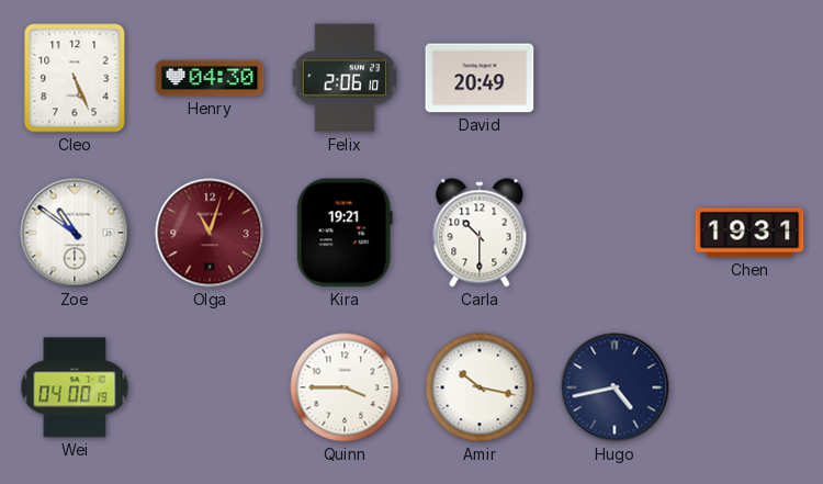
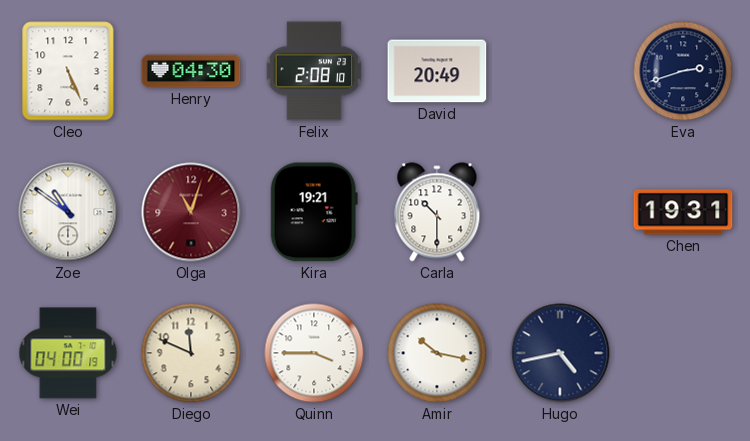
Felix: 2:06 -> 2:08
Eva: none -> 2:42
Diego: none -> 11:49
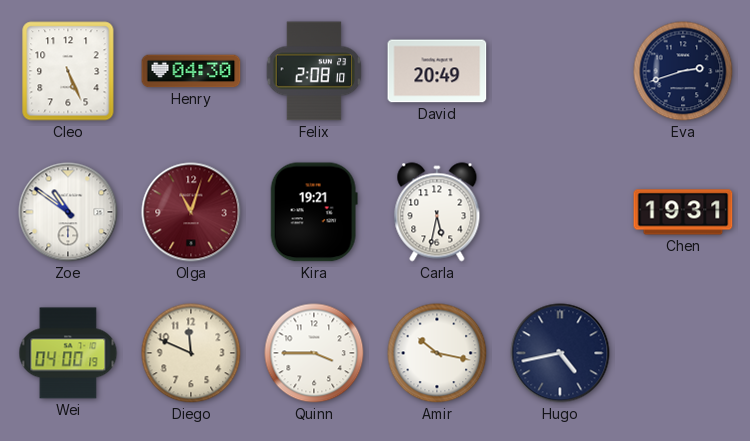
Carla: 10:30 -> 5:32
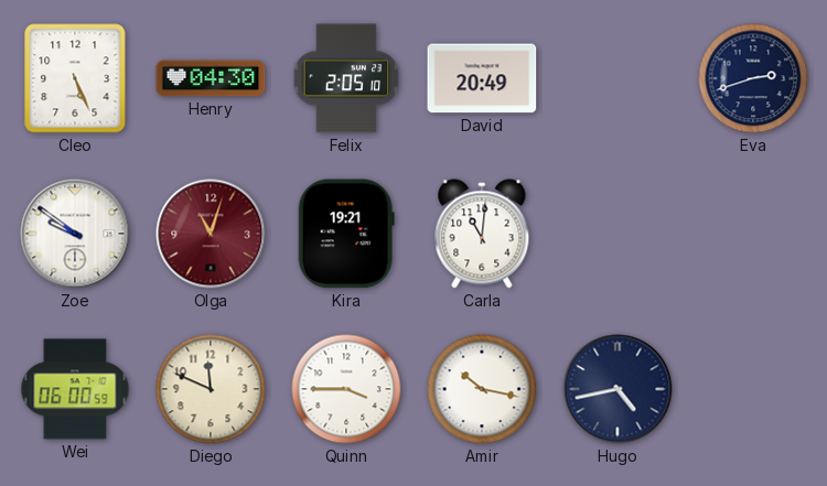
Felix: 2:08 -> 2:05
Zoe: 10:51 -> 9:51
Carla: 5:32 -> 11:01
Chen: 19:31 -> none
Wei: 04:00 -> 06:00
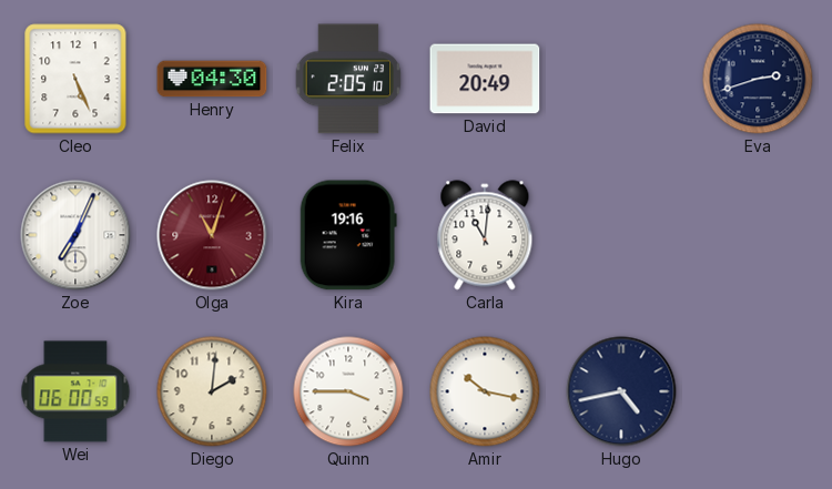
Zoe: 9:51 -> 7:04
Kira: 19:21 -> 19:16
Diego: 11:49 -> 2:01
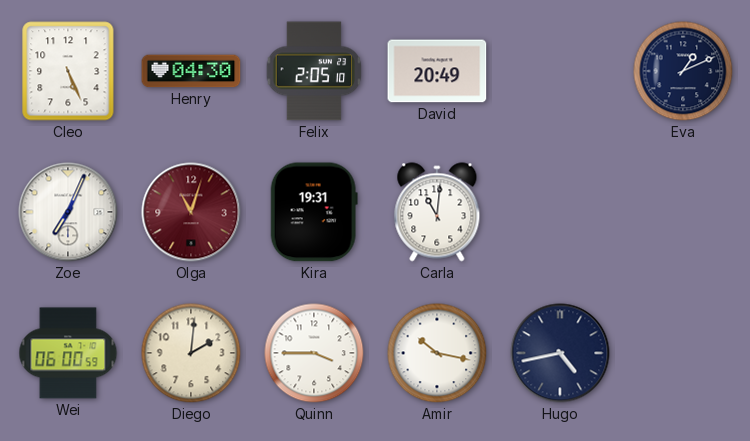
Eva: 2:42 -> 1:11
Kira: 19:16 -> 19:31
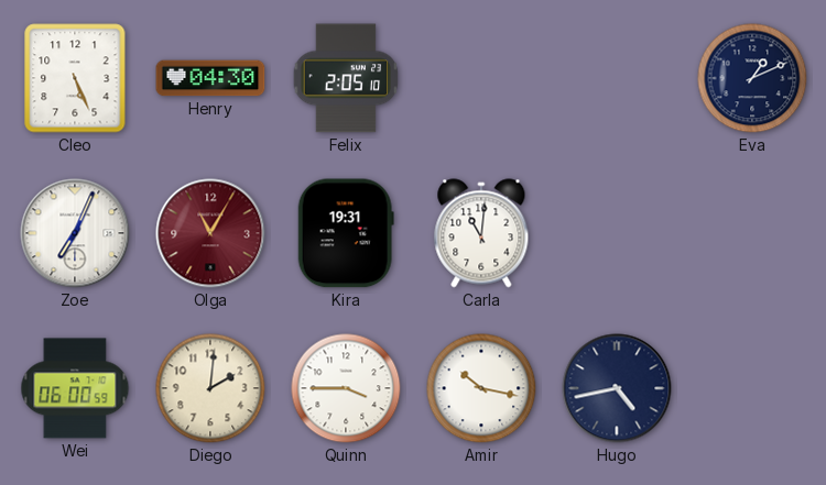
David: 20:49 -> none
Olga: 11:03 -> 11:05
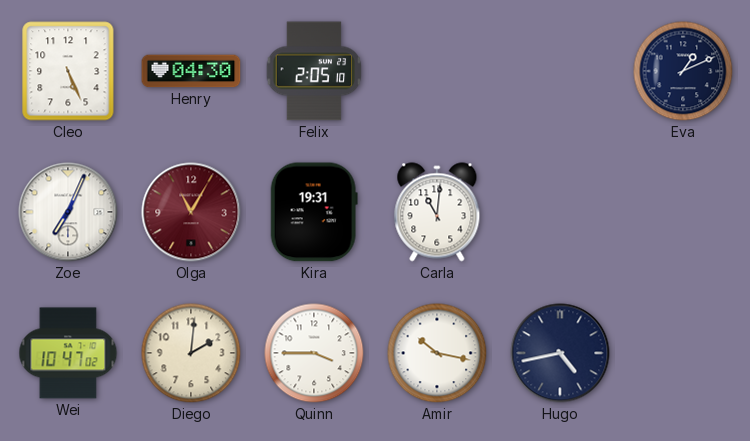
Wei: 06:00 -> 10:47
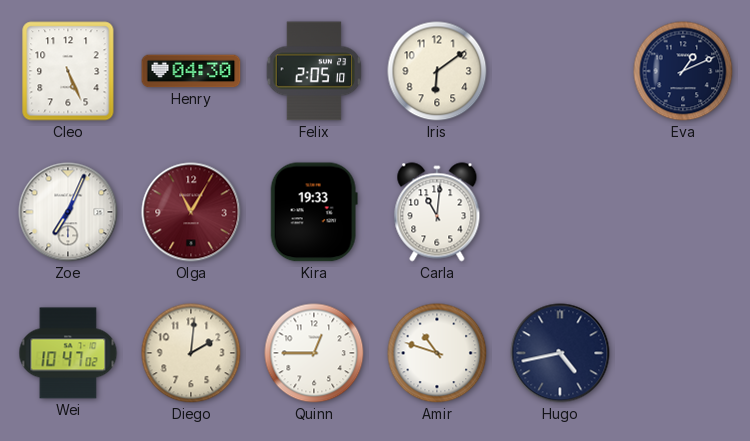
Iris: none -> 6:09
Kira: 19:31 -> 19:33
Quinn: 3:45 -> 12:45
Amir: 10:17 -> 10:48
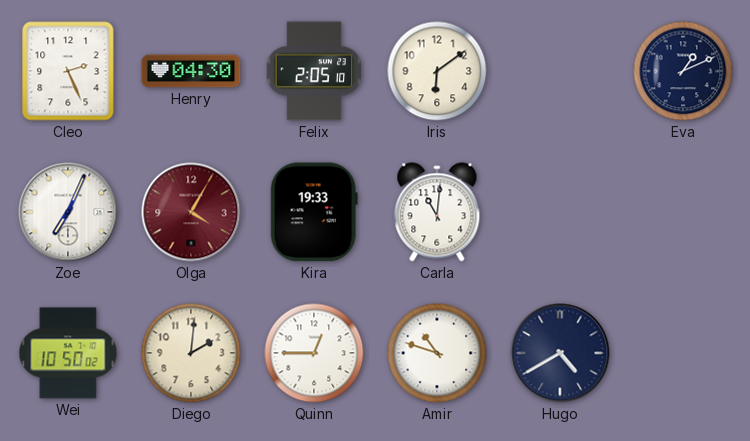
Cleo: 5:26 -> 2:26
Olga: 11:05 -> 4:05
Wei: 10:47 -> 10:50
Hugo: 4:43 -> 4:40
